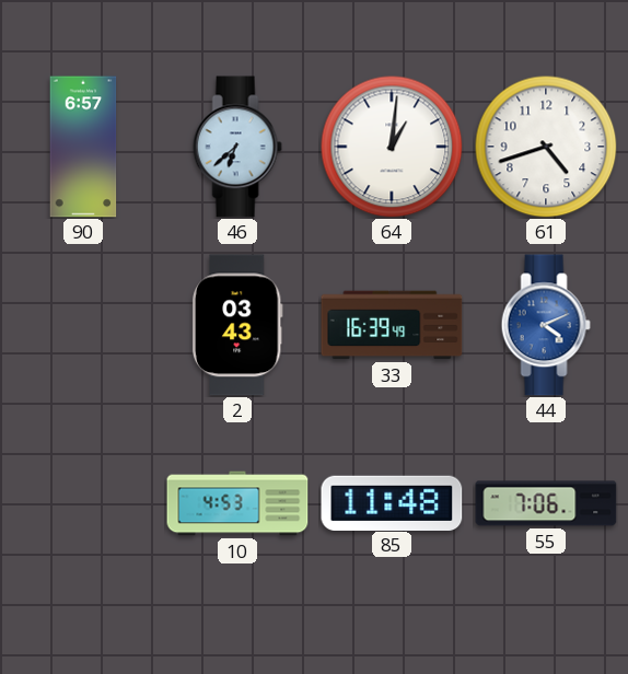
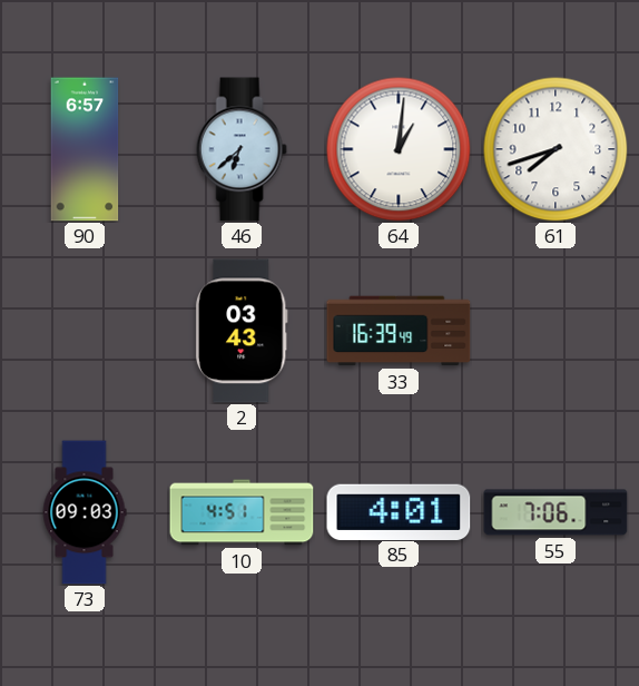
61: 4:42 -> 7:42
44: 4:11 -> none
73: none -> 09:03
10: 4:53 -> 4:51
85: 11:48 -> 4:01
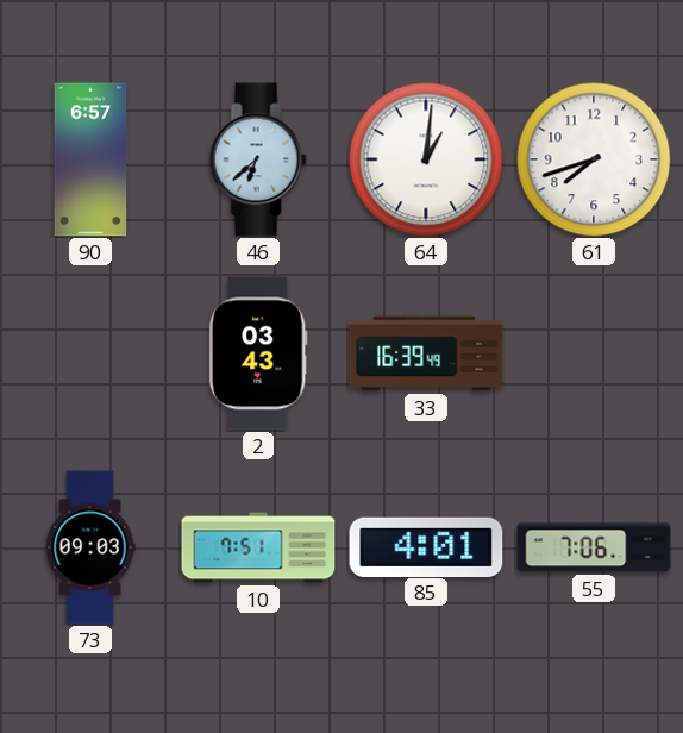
10: 4:51 -> 7:51
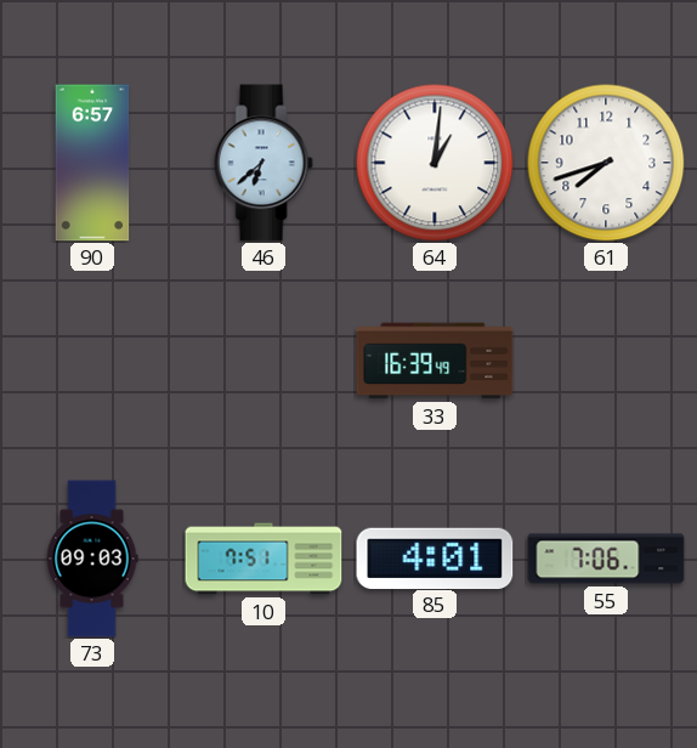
2: 03:43 -> none
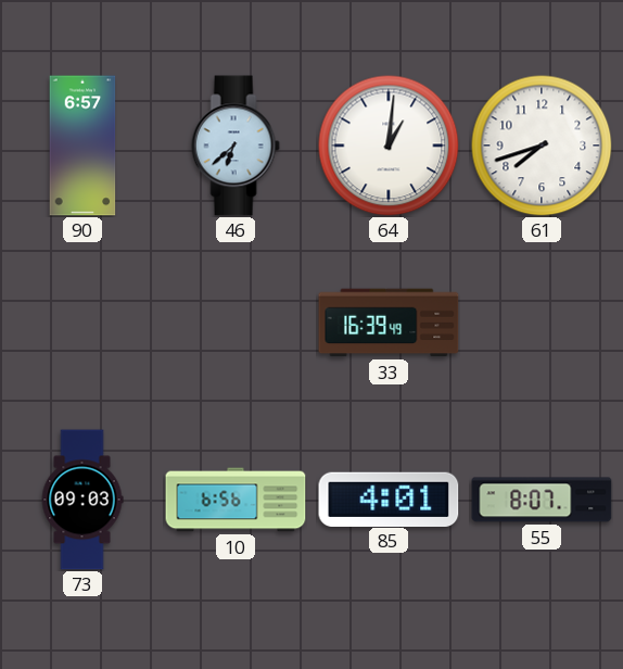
10: 7:51 -> 6:56
55: 7:06 -> 8:07
